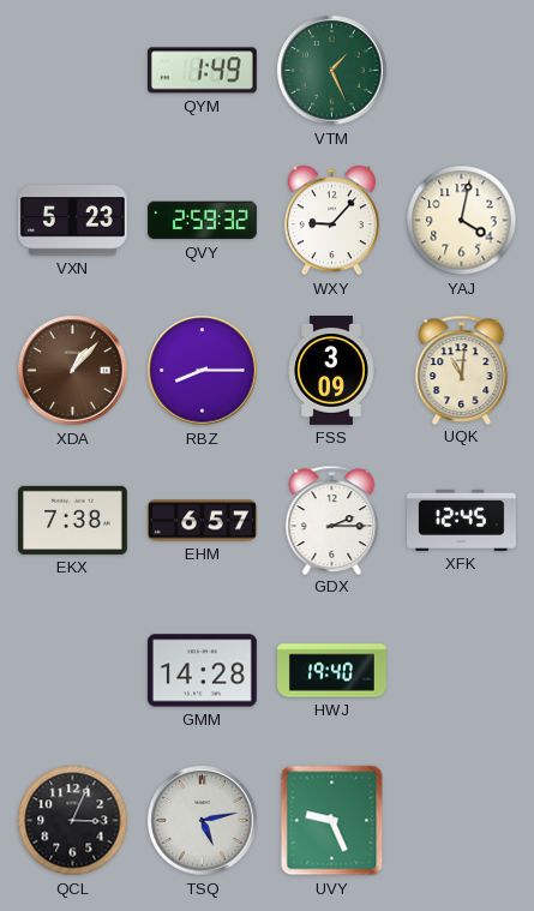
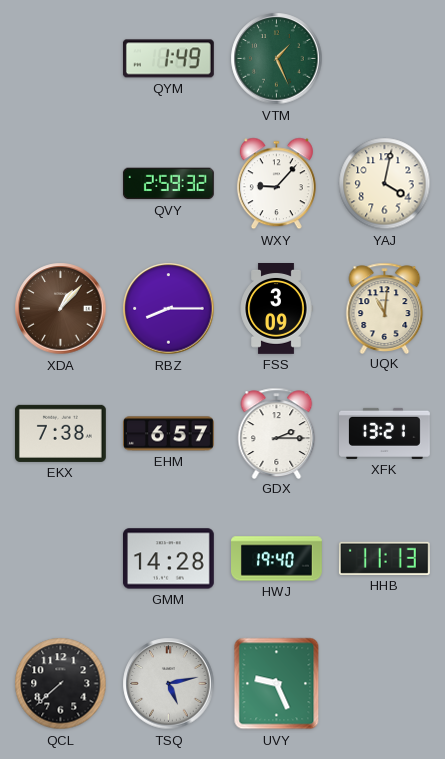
VXN: 5:23 -> none
XFK: 12:45 -> 13:21
HHB: none -> 11:13
QCL: 3:04 -> 7:38
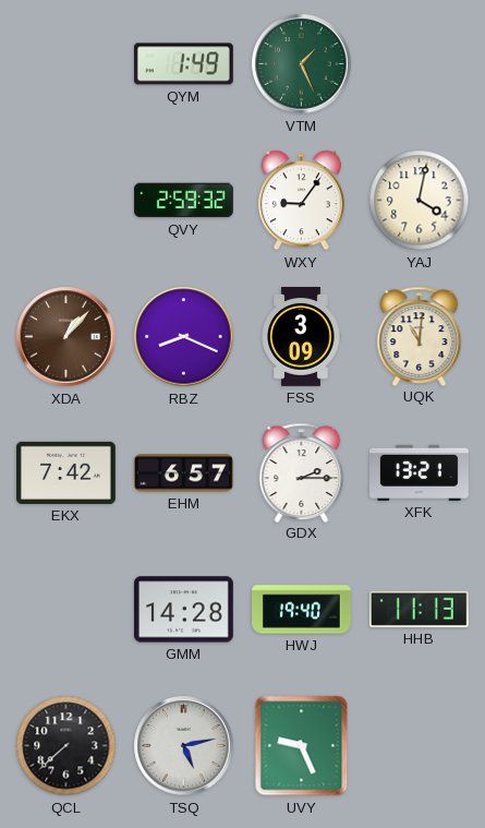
WXY: 9:07 -> 9:06
RBZ: 8:15 -> 8:19
EKX: 7:38 -> 7:42
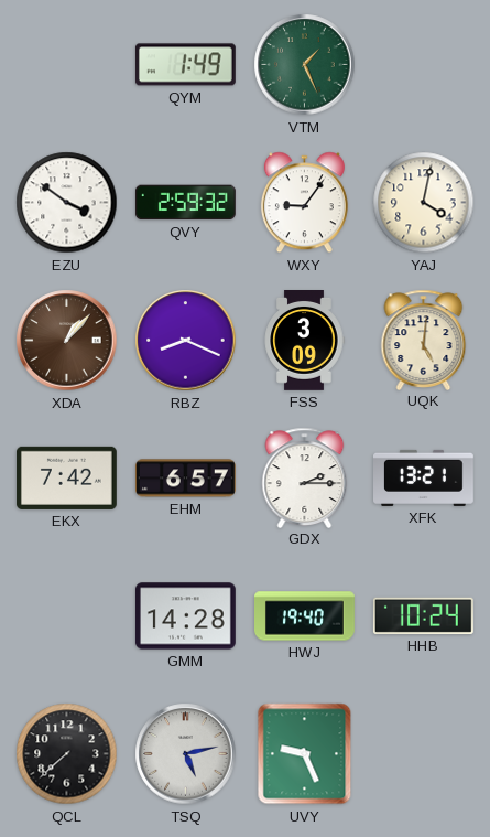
EZU: none -> 3:51
UQK: 11:01 -> 5:01
HHB: 11:13 -> 10:24
